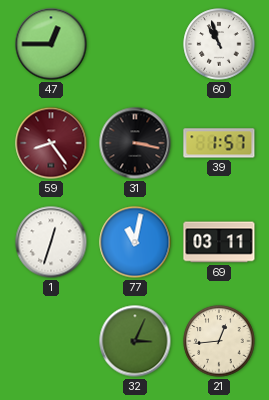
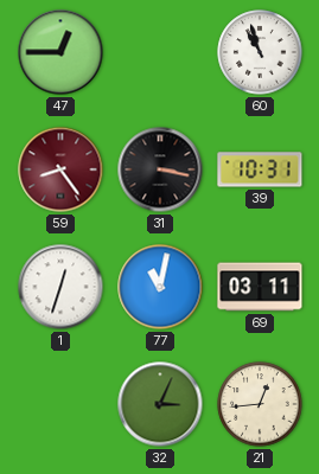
39: 1:57 -> 10:31
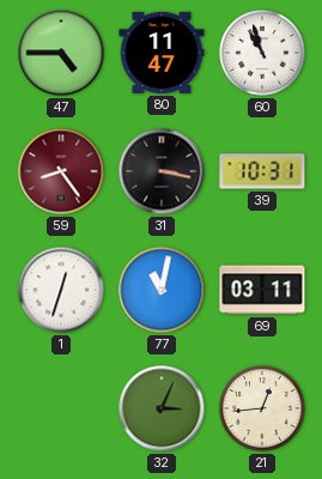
47: 12:45 -> 4:45
80: none -> 11:47
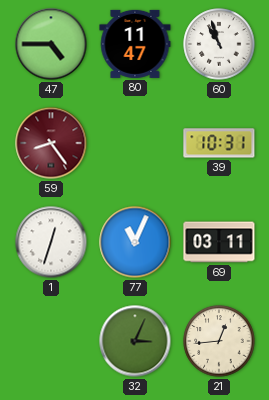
31: 3:17 -> none
77: 11:02 -> 11:04
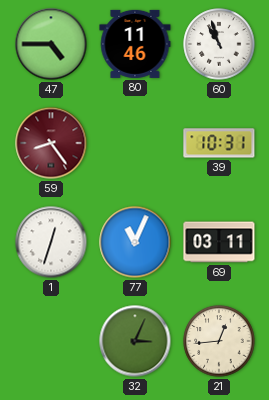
80: 11:47 -> 11:46
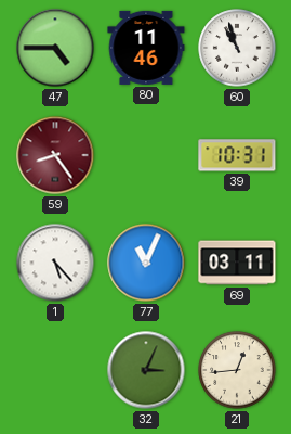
1: 12:33 -> 5:23
